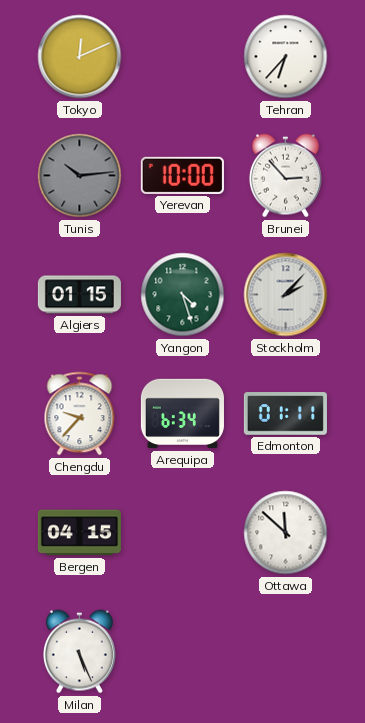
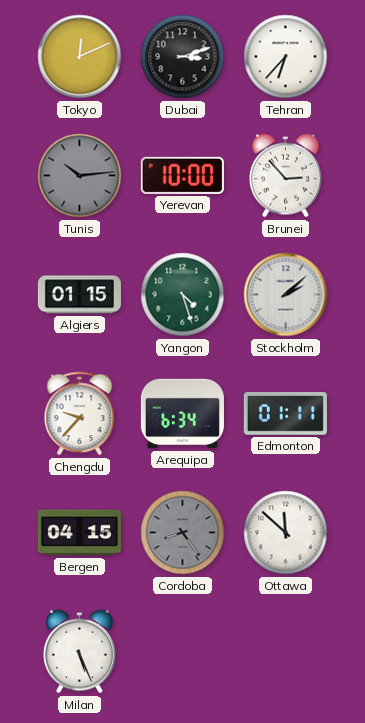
Dubai: none -> 3:12
Stockholm: 2:07 -> 2:08
Cordoba: none -> 8:24
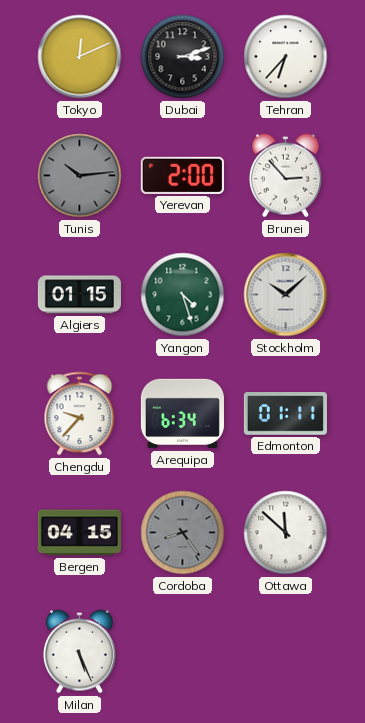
Yerevan: 10:00 -> 2:00
Stockholm: 2:08 -> 10:08
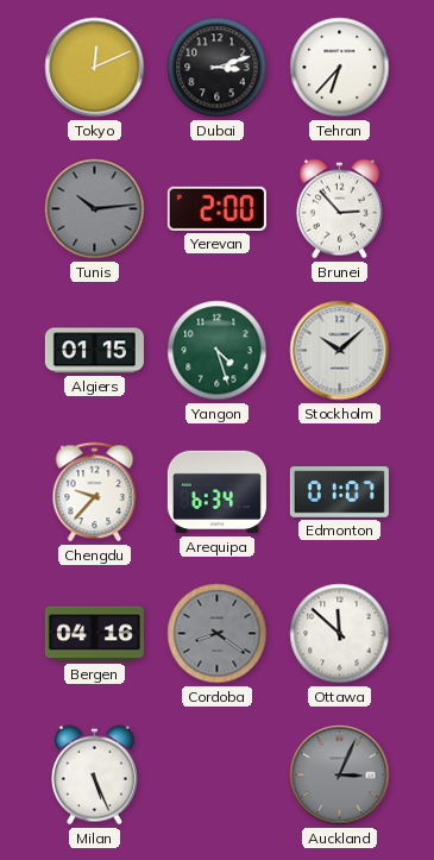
Edmonton: 01:11 -> 01:07
Bergen: 04:15 -> 04:16
Cordoba: 8:24 -> 8:21
Auckland: none -> 3:04
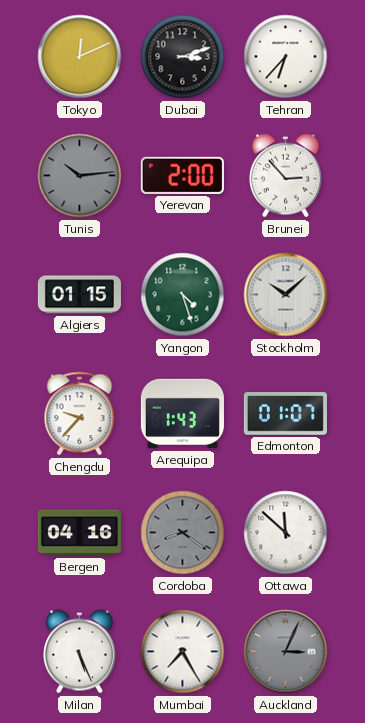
Arequipa: 6:34 -> 1:43
Mumbai: none -> 7:25
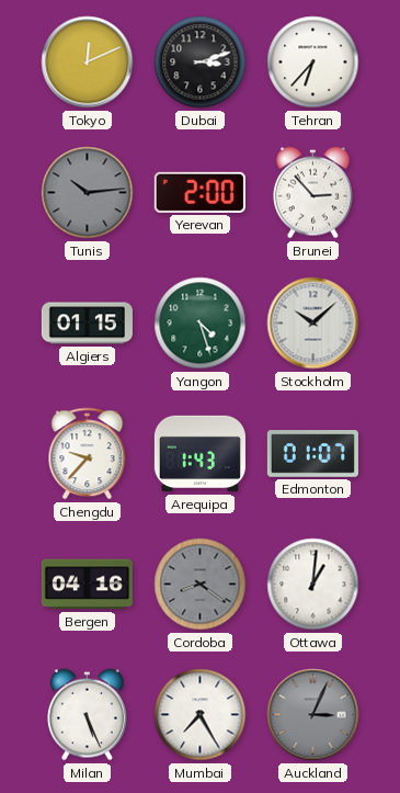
Ottawa: 11:52 -> 1:01
